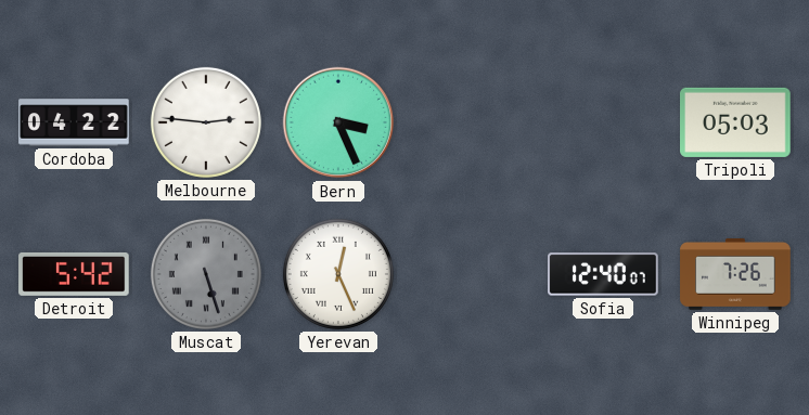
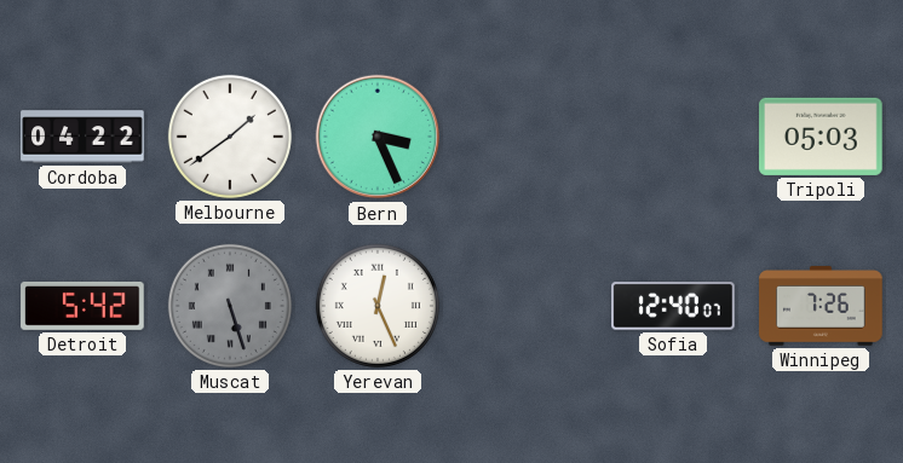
Melbourne: 2:46 -> 1:39
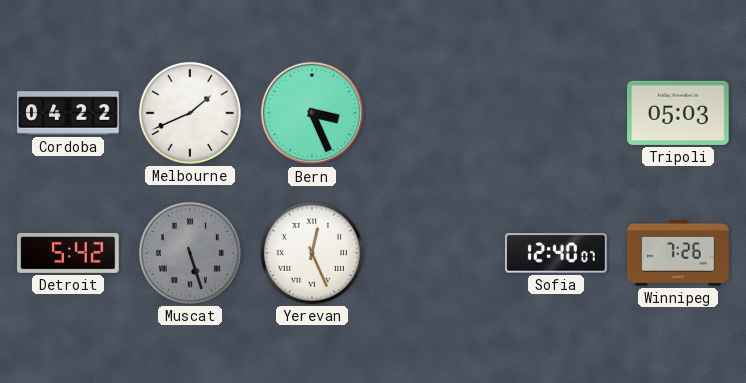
Melbourne: 1:39 -> 1:41
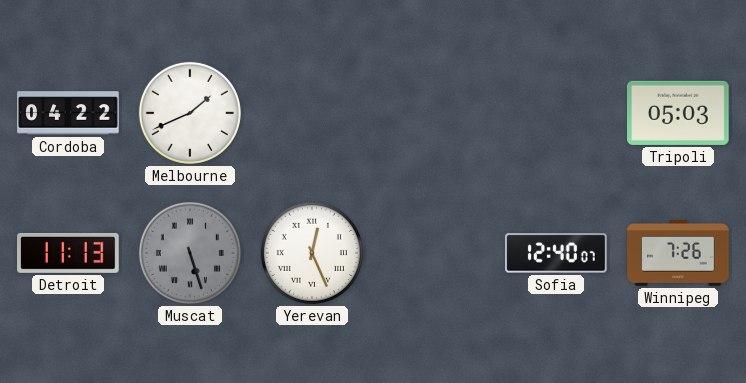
Bern: 3:26 -> none
Detroit: 5:42 -> 11:13
